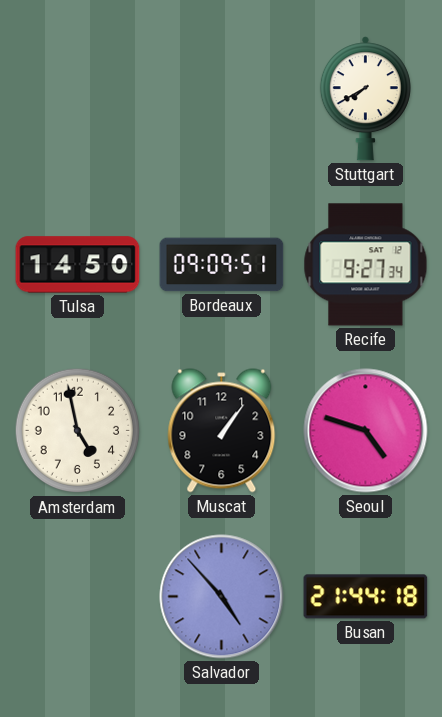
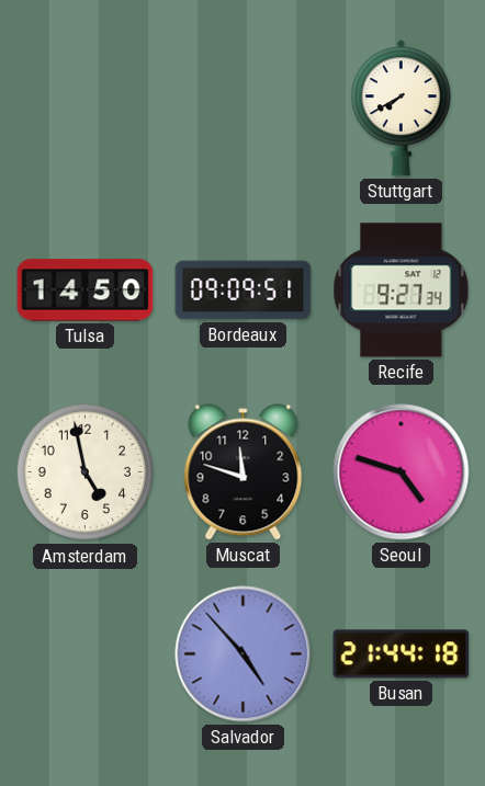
Muscat: 1:06 -> 11:48
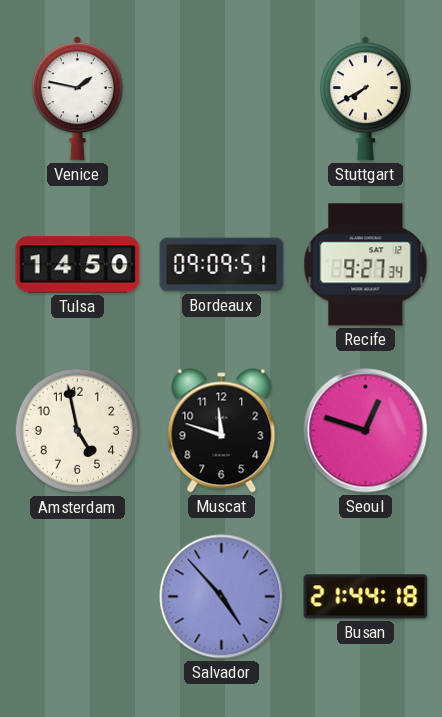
Venice: none -> 1:47
Seoul: 4:48 -> 12:48
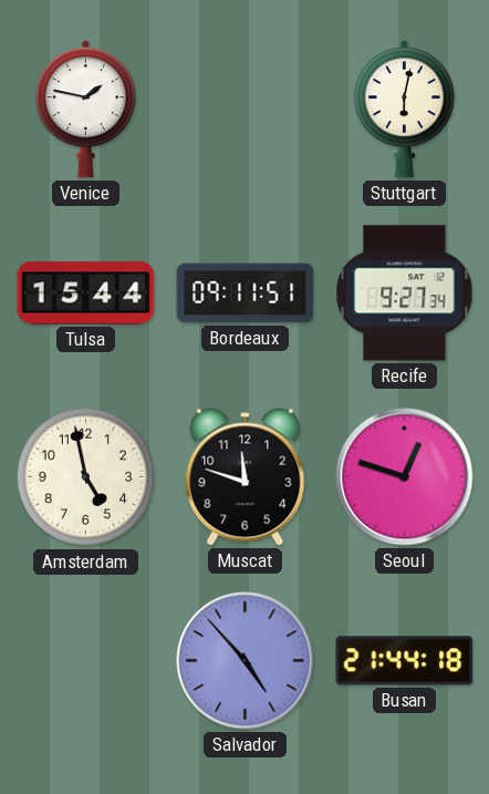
Stuttgart: 7:40 -> 6:02
Tulsa: 14:50 -> 15:44
Bordeaux: 09:09 -> 09:11
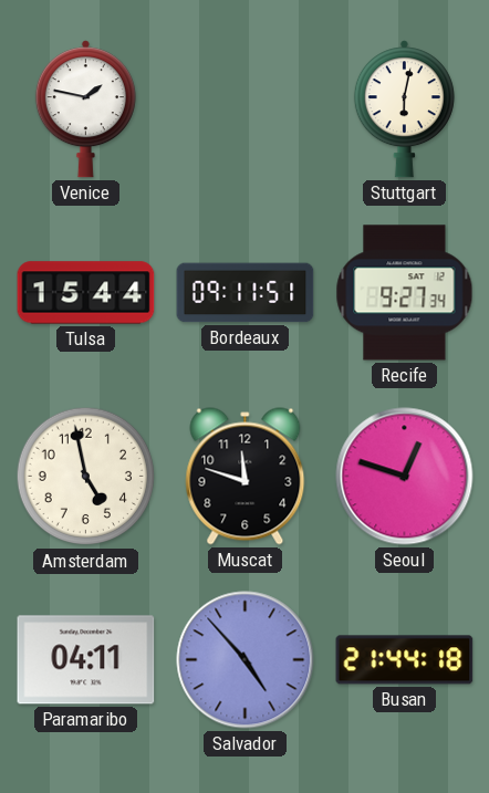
Paramaribo: none -> 04:11
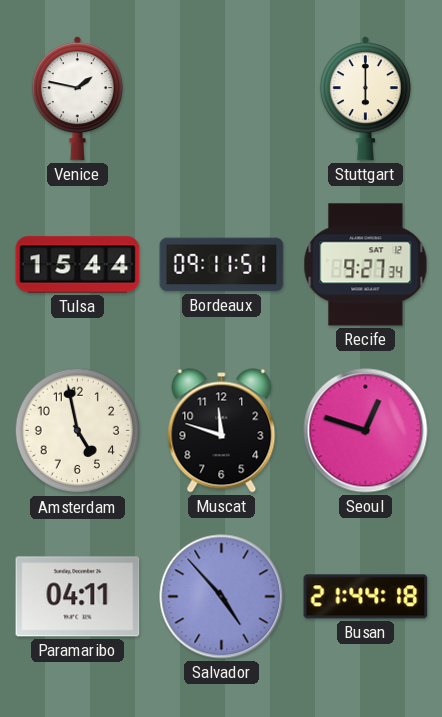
Stuttgart: 6:02 -> 6:00
